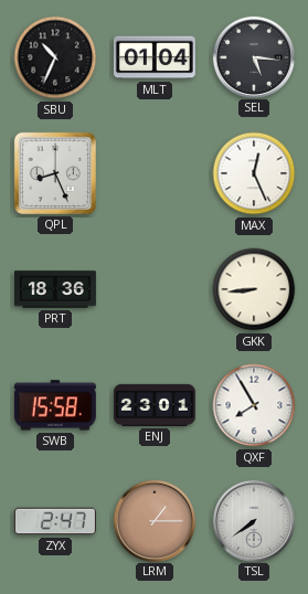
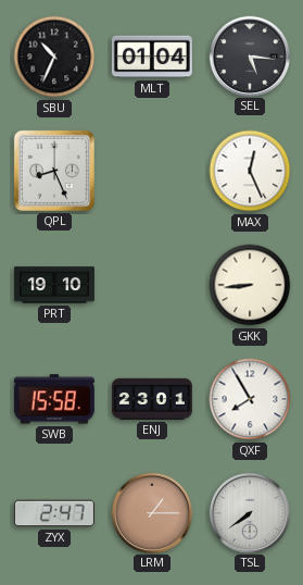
PRT: 18:36 -> 19:10
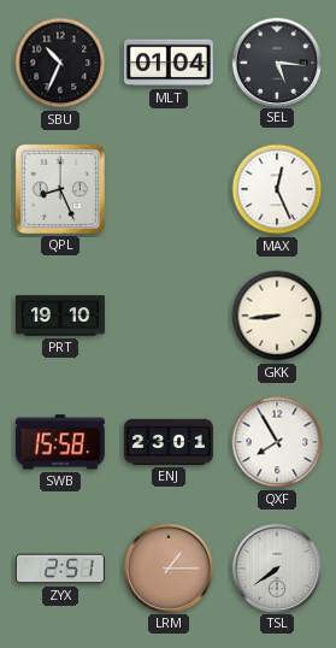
ZYX: 2:47 -> 2:51
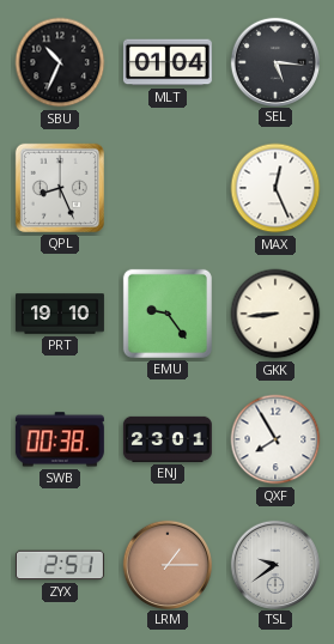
EMU: none -> 9:24
SWB: 15:58 -> 00:38
TSL: 7:39 -> 9:39
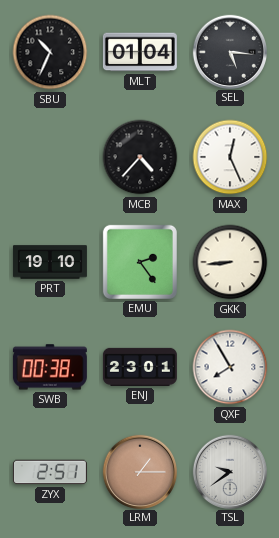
QPL: 8:26 -> none
MCB: none -> 4:37
EMU: 9:24 -> 2:24
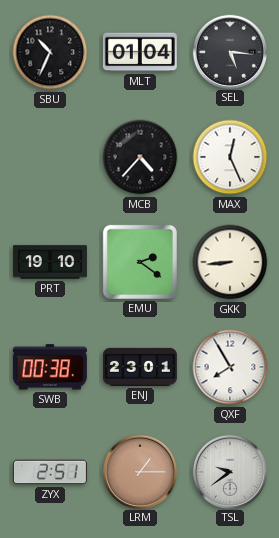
EMU: 2:24 -> 2:21
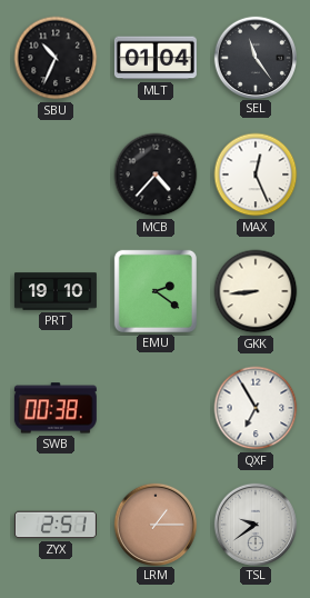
SEL: 5:16 -> 11:24
ENJ: 23:01 -> none
QXF: 7:55 -> 6:55
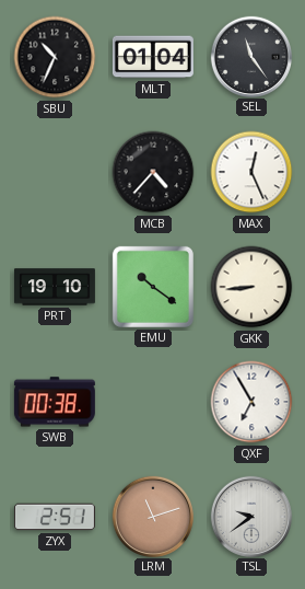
EMU: 2:21 -> 10:21
LRM: 1:15 -> 11:12
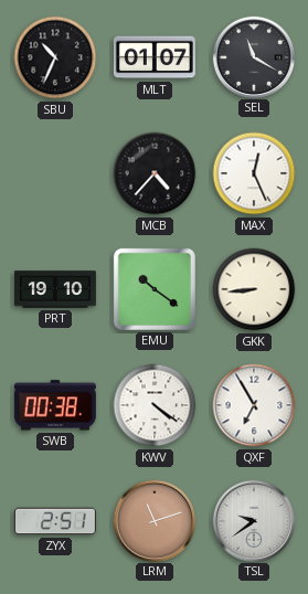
MLT: 01:04 -> 01:07
SEL: 11:24 -> 11:20
KWV: none -> 4:21
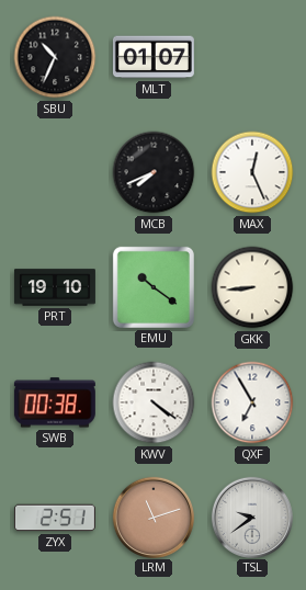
SEL: 11:20 -> none
MCB: 4:37 -> 7:41
